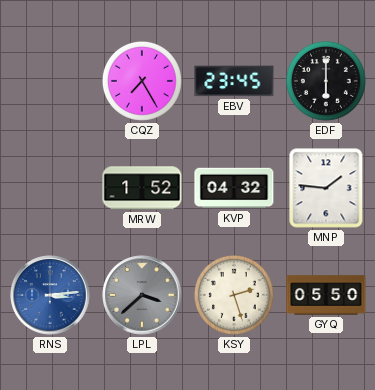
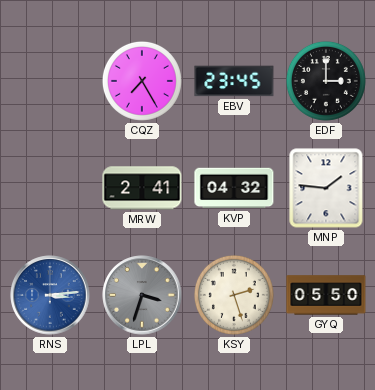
EDF: 6:00 -> 3:00
MRW: 1:52 -> 2:41
LPL: 3:38 -> 3:33
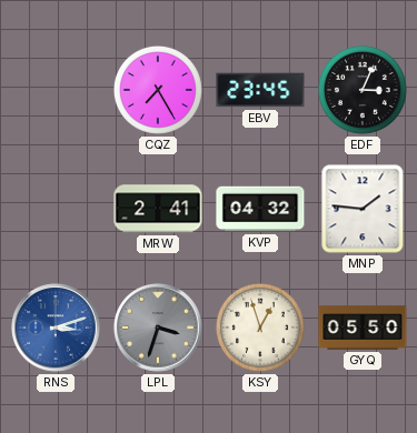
EDF: 3:00 -> 3:04
RNS: 3:14 -> 3:12
KSY: 2:27 -> 12:57
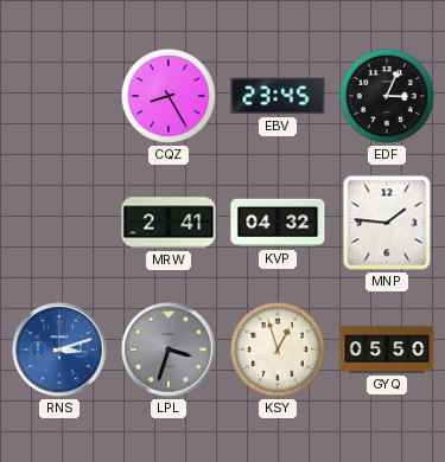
CQZ: 7:25 -> 8:25
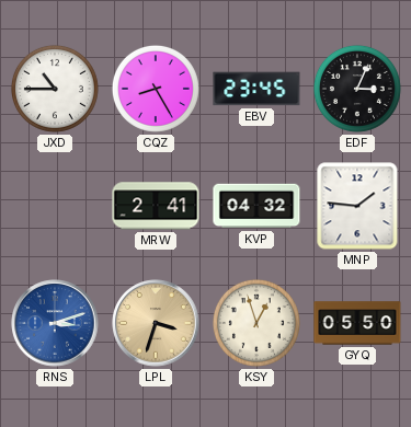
JXD: none -> 10:45
LPL dial: grey -> champagne
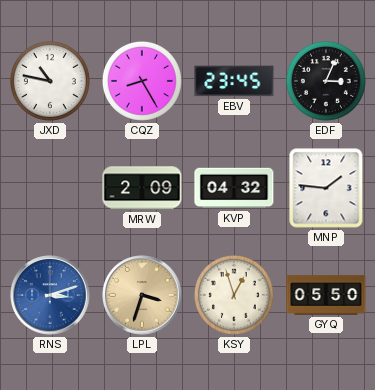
JXD: 10:45 -> 10:47
MRW: 2:41 -> 2:09
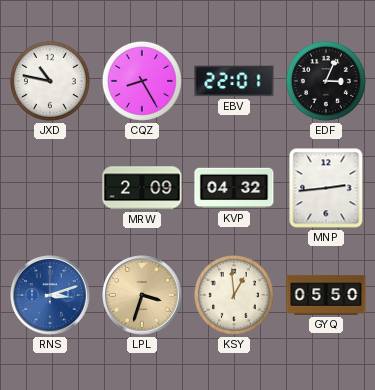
EBV: 23:45 -> 22:01
MNP: 1:46 -> 2:44
KSY: 12:57 -> 12:59
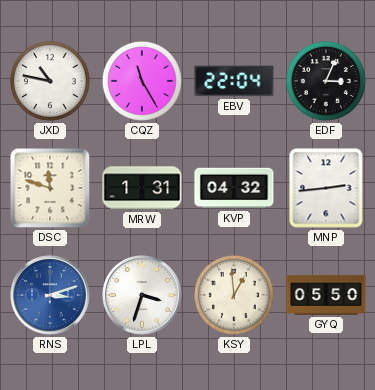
CQZ: 8:25 -> 11:25
EBV: 22:01 -> 22:04
DSC: none -> 11:48
MRW: 2:09 -> 1:31
LPL dial: champagne -> white
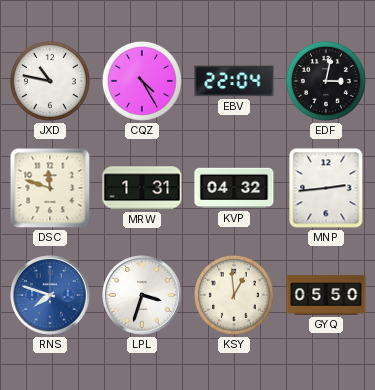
CQZ: 11:25 -> 4:25
EDF: 3:04 -> 3:02
RNS: 3:12 -> 7:48
